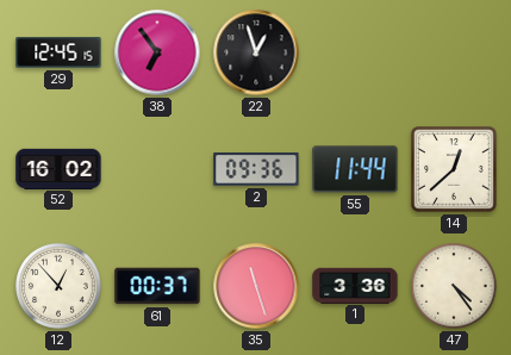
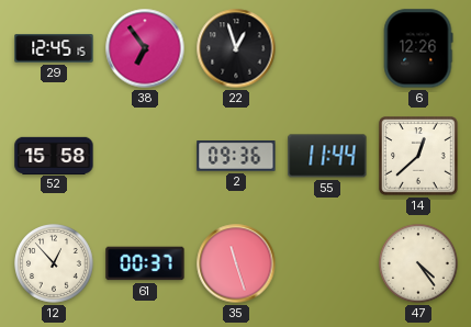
6: none -> 12:26
52: 16:02 -> 15:58
1: 3:36 -> none
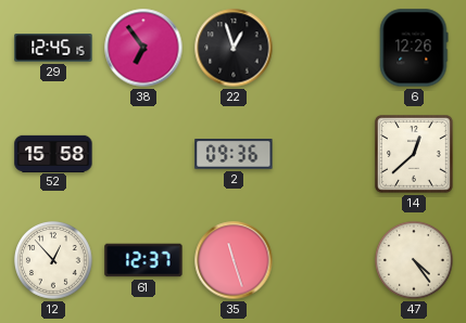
55: 11:44 -> none
61: 00:37 -> 12:37
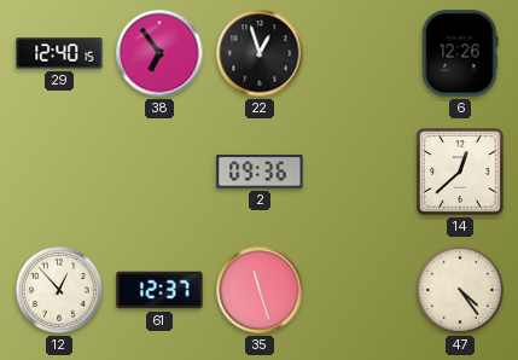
29: 12:45 -> 12:40
52: 15:58 -> none
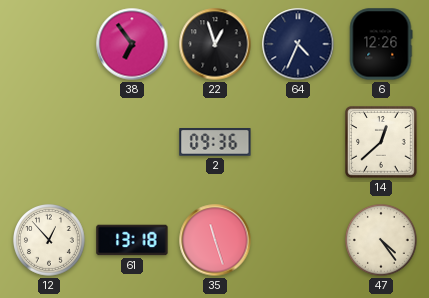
29: 12:40 -> none
64: none -> 4:34
61: 12:37 -> 13:18
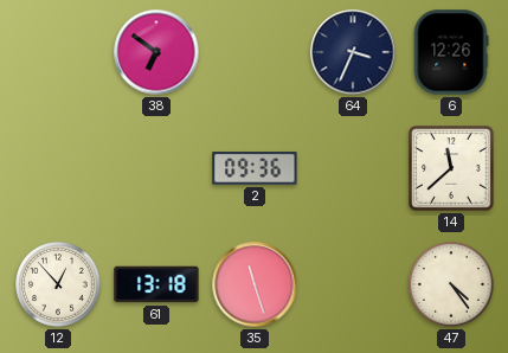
38: 6:54 -> 6:51
22: 12:57 -> none
64: 4:34 -> 3:34
14: 12:38 -> 11:38
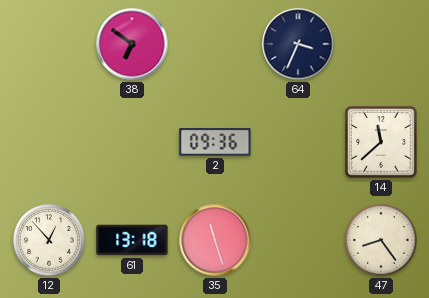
6: 12:26 -> none
47: 4:24 -> 8:24
